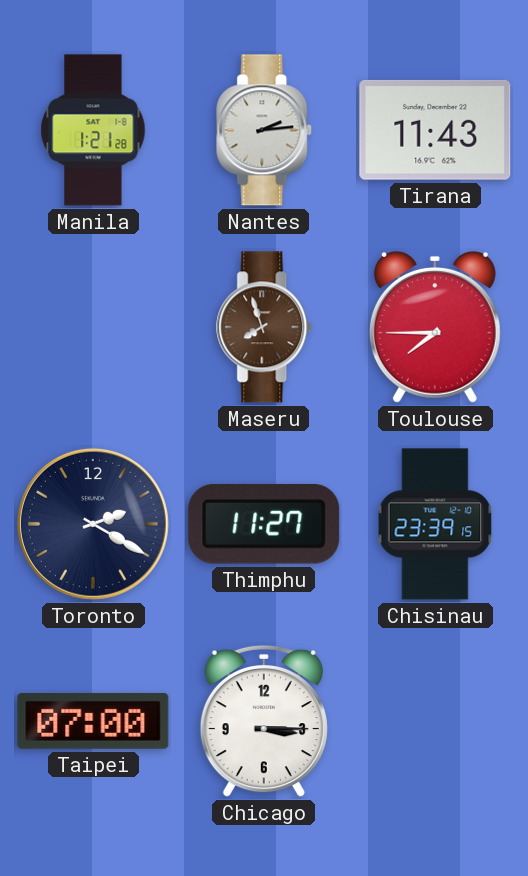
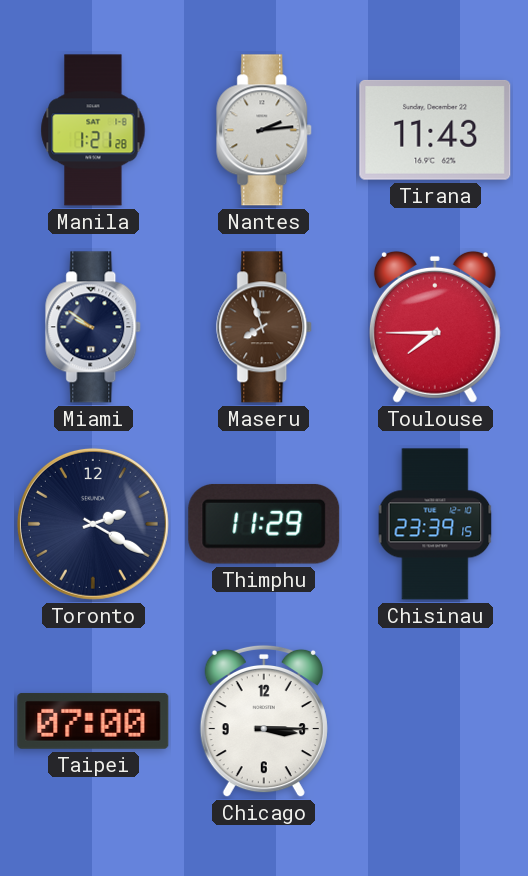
Miami: none -> 9:51
Thimphu: 11:27 -> 11:29
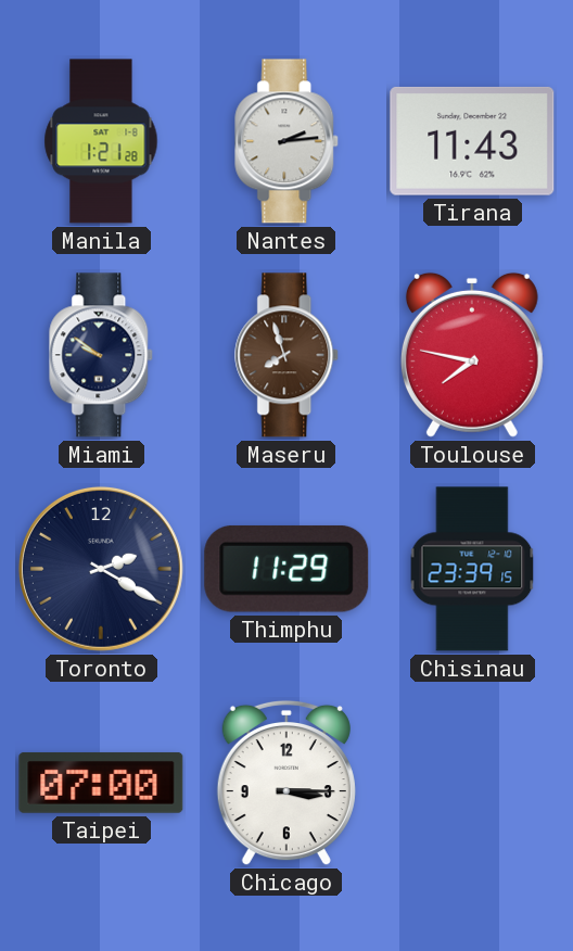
Toulouse: 7:45 -> 7:47
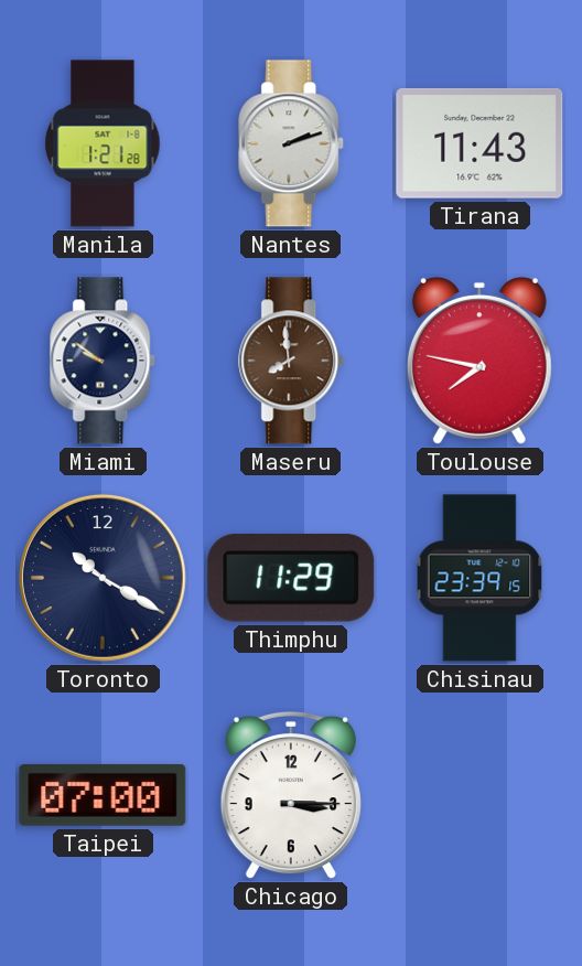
Nantes: 2:14 -> 2:12
Maseru: 7:57 -> 7:59
Toronto: 2:20 -> 10:20
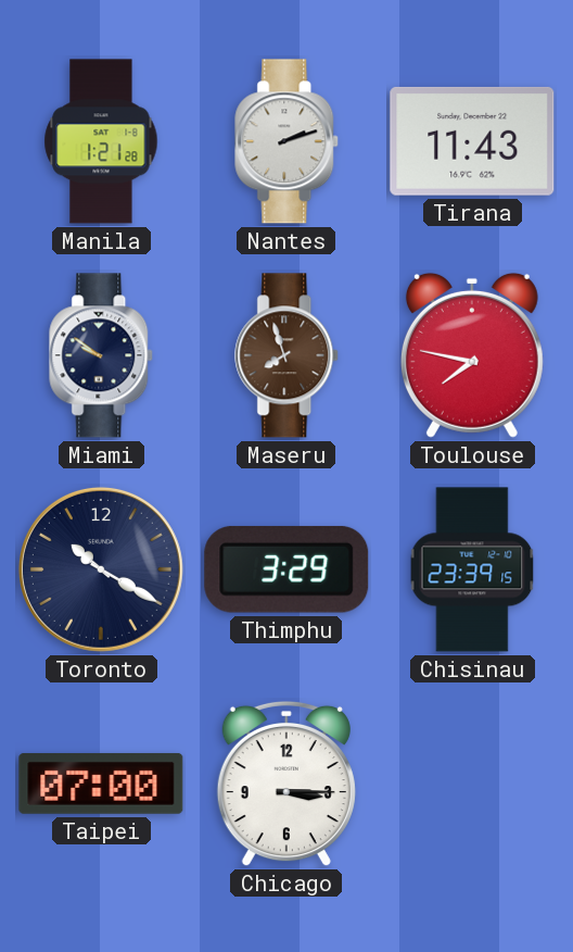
Maseru: 7:59 -> 7:57
Thimphu: 11:29 -> 3:29
